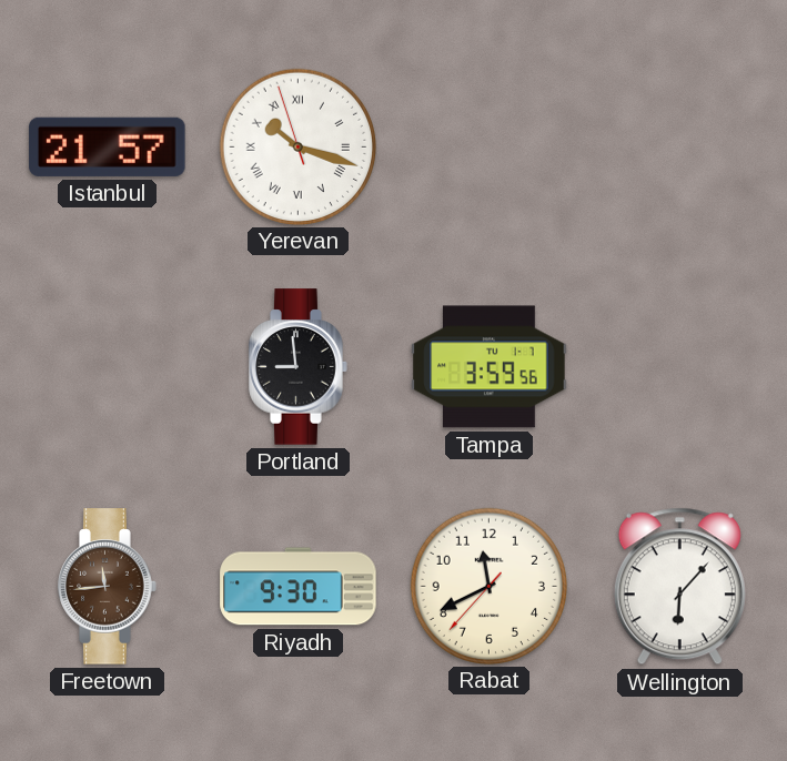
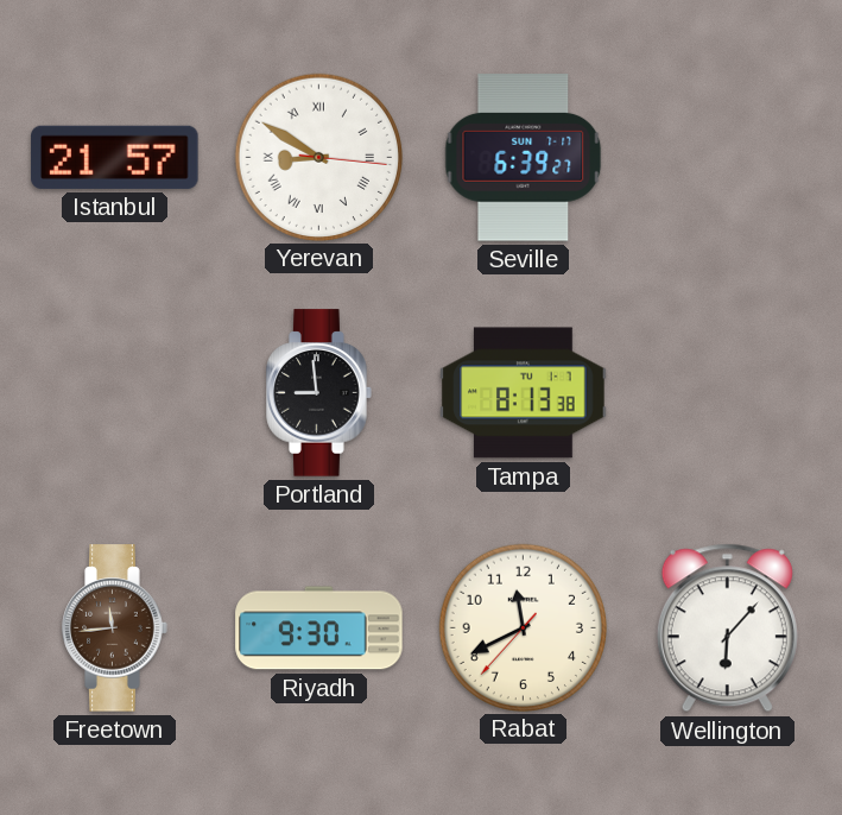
Yerevan: 10:17 -> 8:50
Seville: none -> 6:39
Tampa: 3:59 -> 8:13
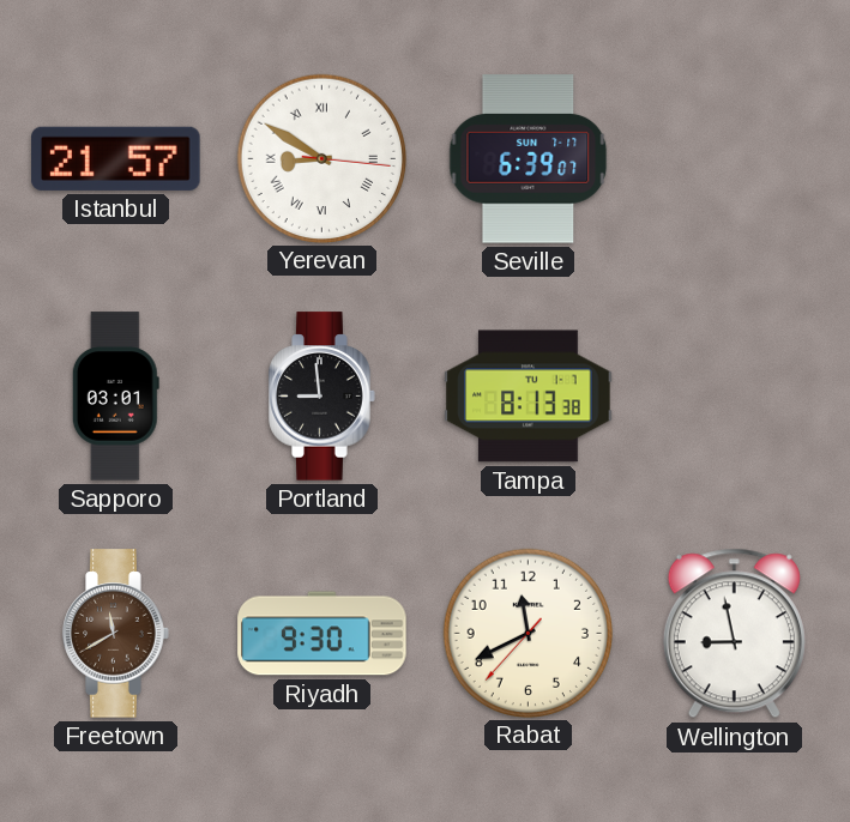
Seville: 6:39:27 -> 6:39:07
Sapporo: none -> 03:01
Freetown: 11:44 -> 11:40
Wellington: 6:07 -> 8:58
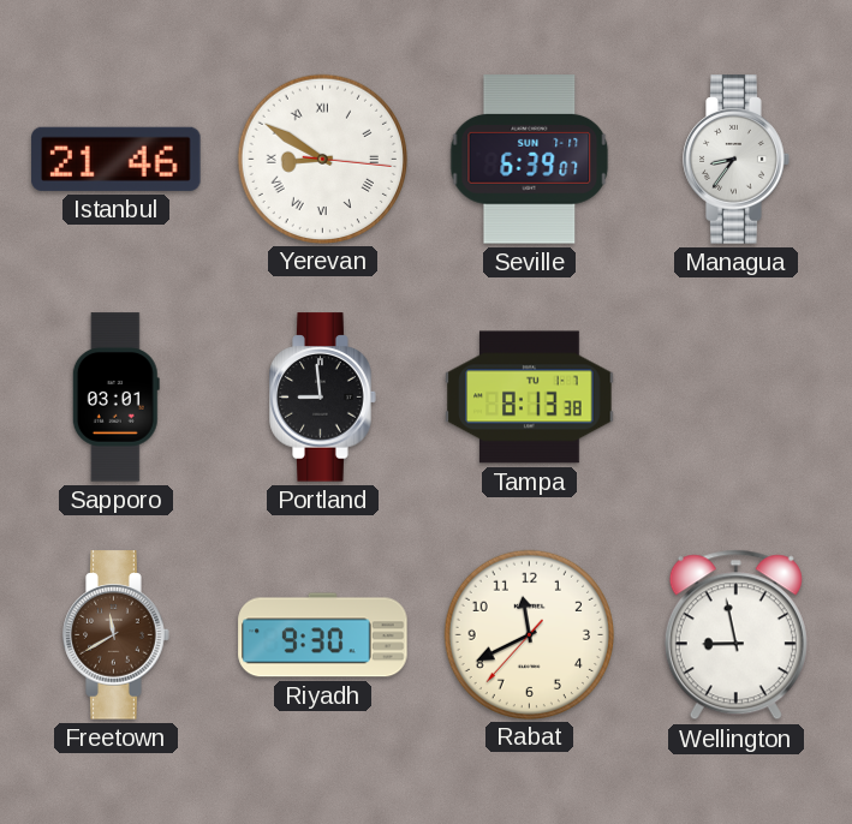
Istanbul: 21:57 -> 21:46
Managua: none -> 8:36
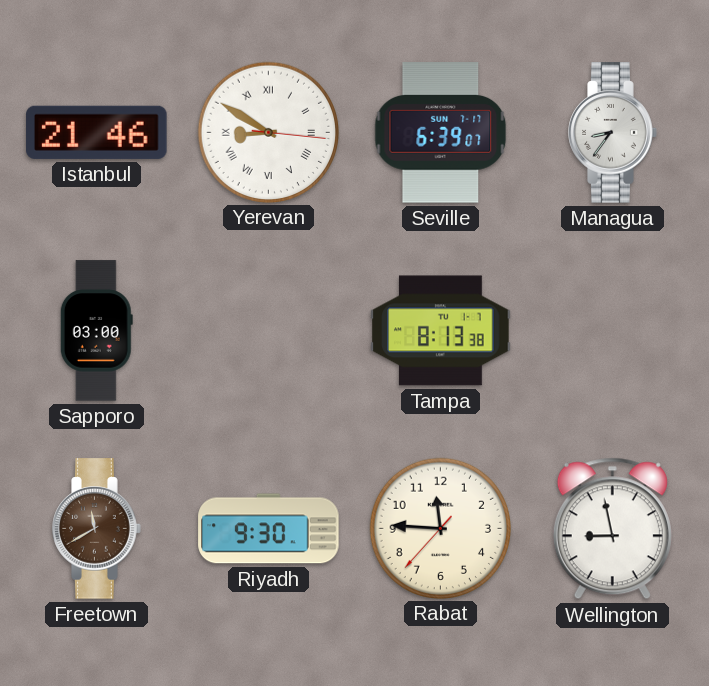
Sapporo: 03:01 -> 03:00
Portland: 8:59 -> none
Rabat: 11:40 -> 11:45
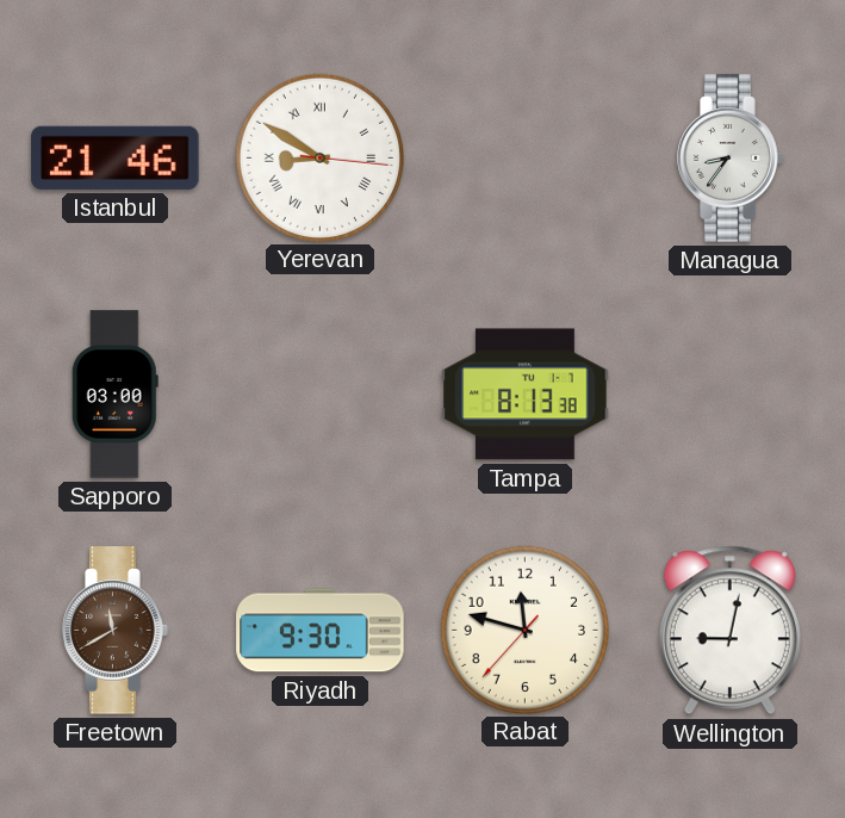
Seville: 6:39 -> none
Rabat: 11:45 -> 11:47
Wellington: 8:58 -> 9:02
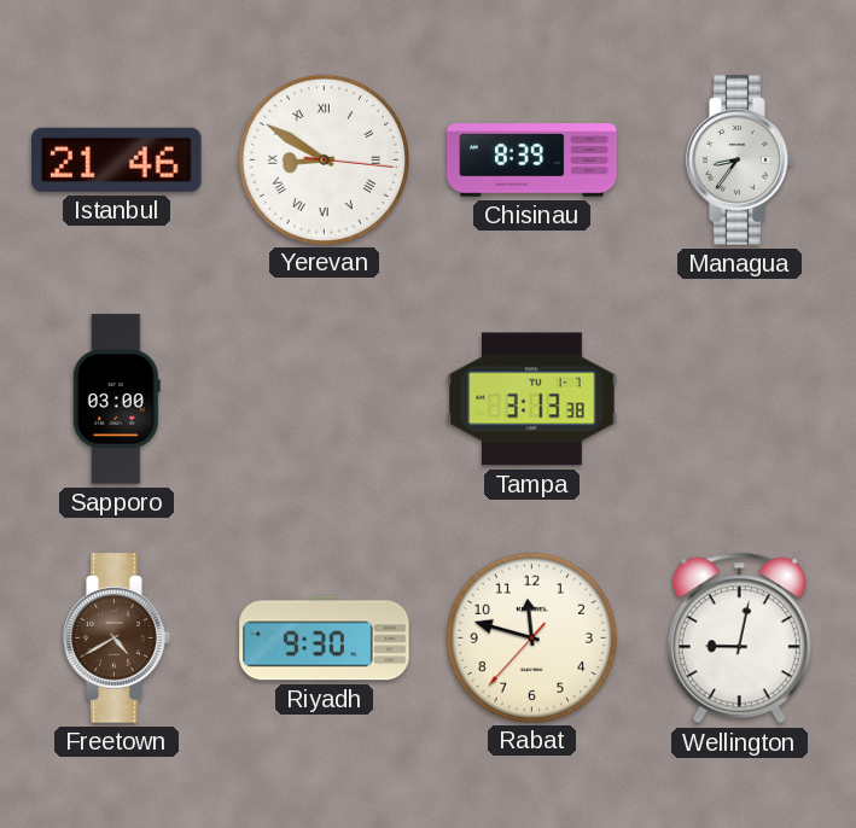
Chisinau: none -> 8:39
Tampa: 8:13 -> 3:13
Freetown: 11:40 -> 4:40
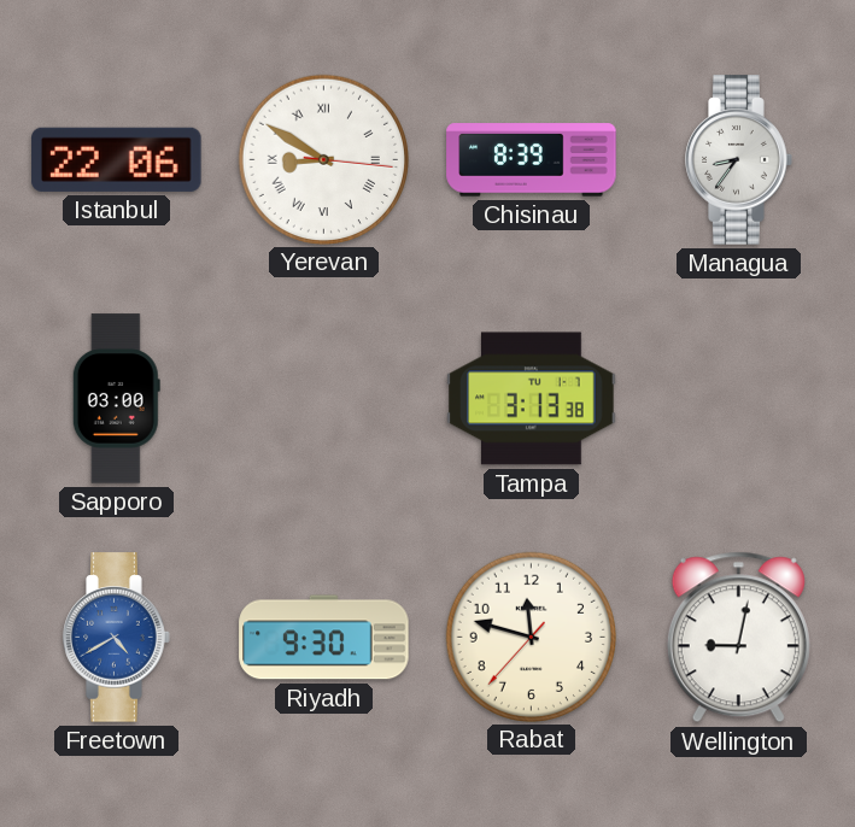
Istanbul: 21:46 -> 22:06
Freetown dial: brown -> blue
